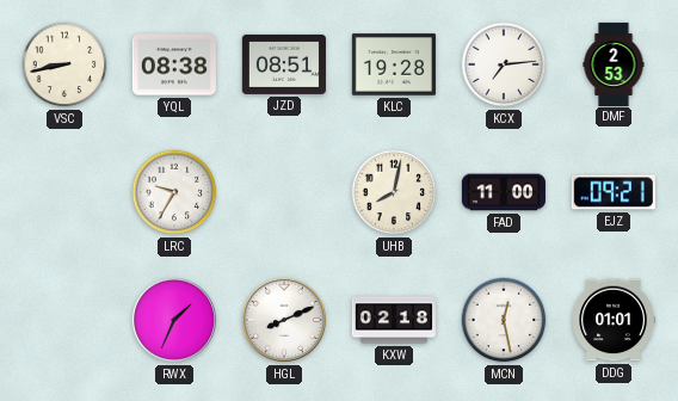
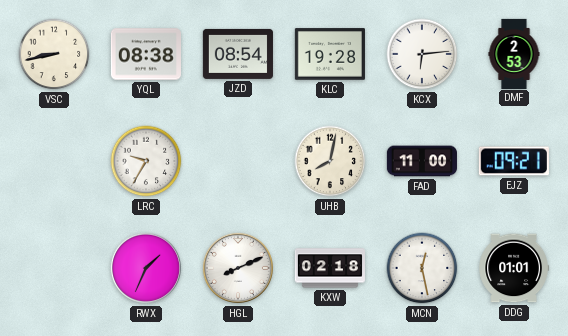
JZD: 08:51 -> 08:54
KCX: 7:14 -> 6:14
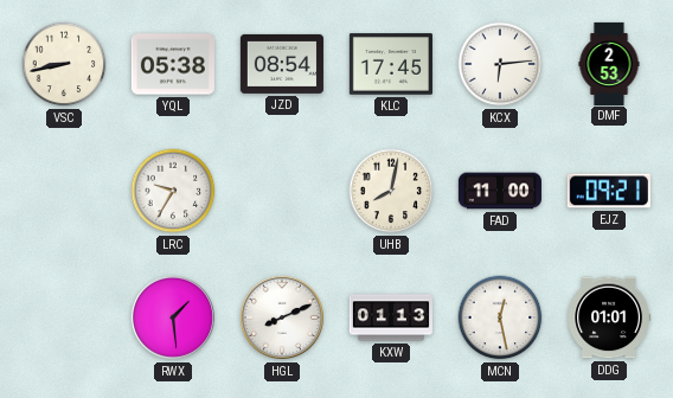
YQL: 08:38 -> 05:38
KLC: 19:28 -> 17:45
RWX: 1:34 -> 1:29
KXW: 02:18 -> 01:13
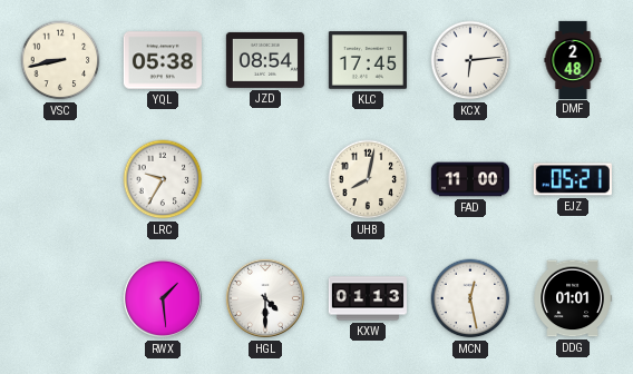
DMF: 2:53 -> 2:48
EJZ: 09:21 -> 05:21
HGL: 8:11 -> 4:30
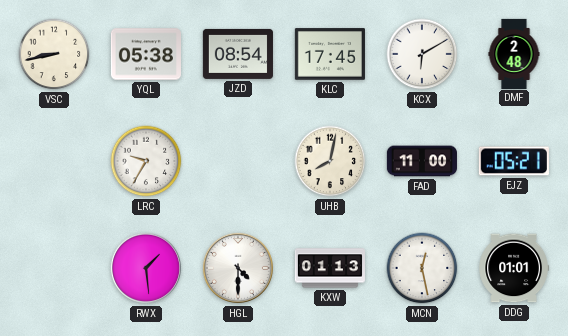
KCX: 6:14 -> 6:10
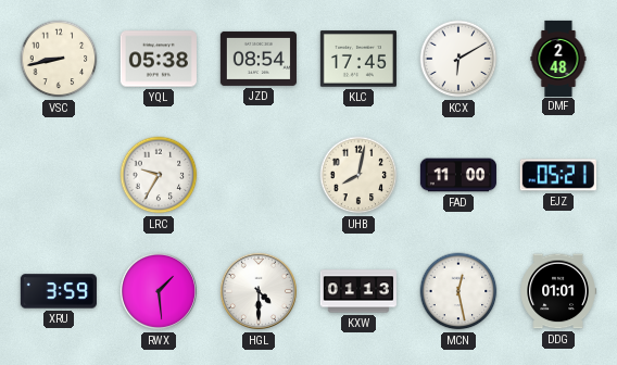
XRU: none -> 3:59
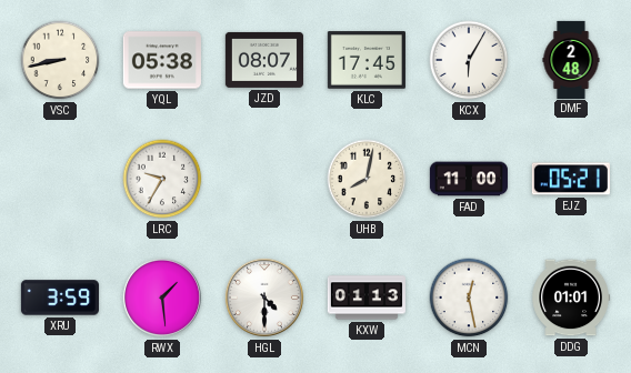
JZD: 08:54 -> 08:07
KCX: 6:10 -> 6:05
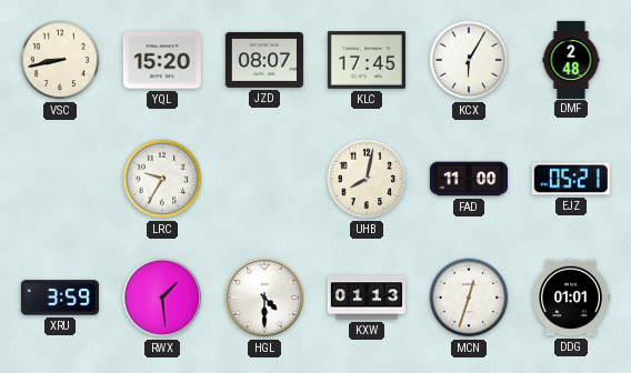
YQL: 05:38 -> 15:20
MCN: 12:28 -> 12:33
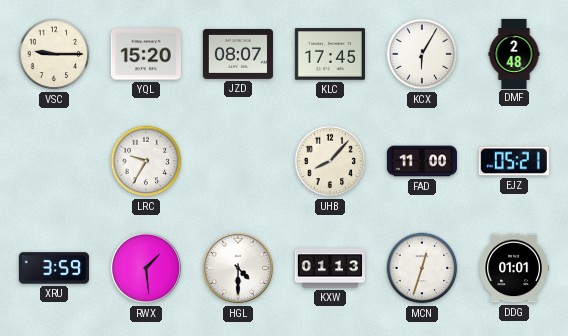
VSC: 8:43 -> 9:15
UHB: 8:02 -> 8:07
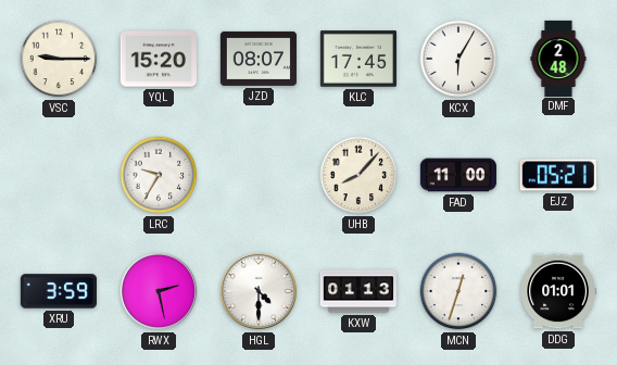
RWX: 1:29 -> 2:28
